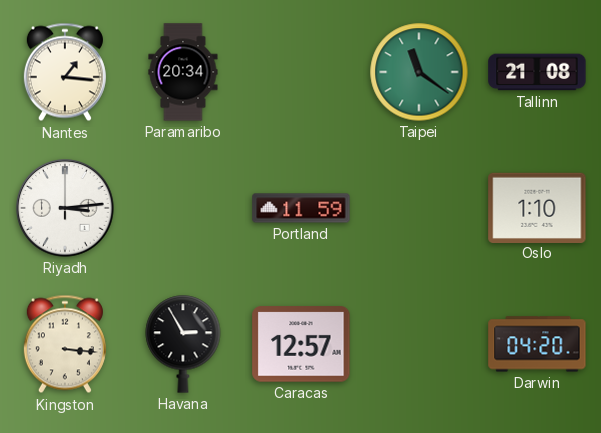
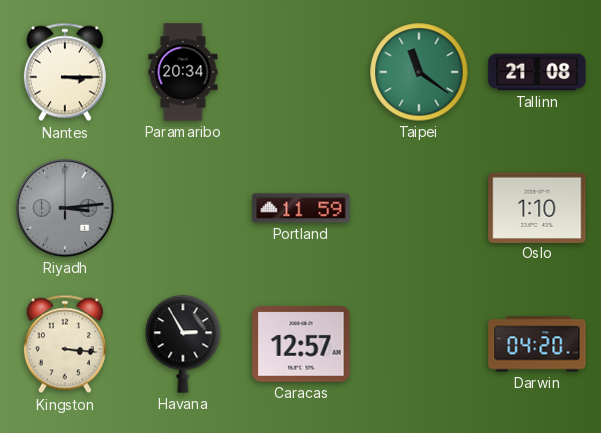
Nantes: 1:16 -> 3:15
Riyadh dial: white -> grey
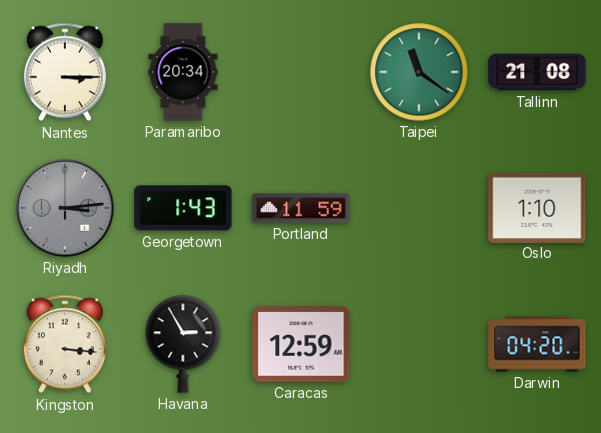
Georgetown: none -> 1:43
Caracas: 12:57 -> 12:59
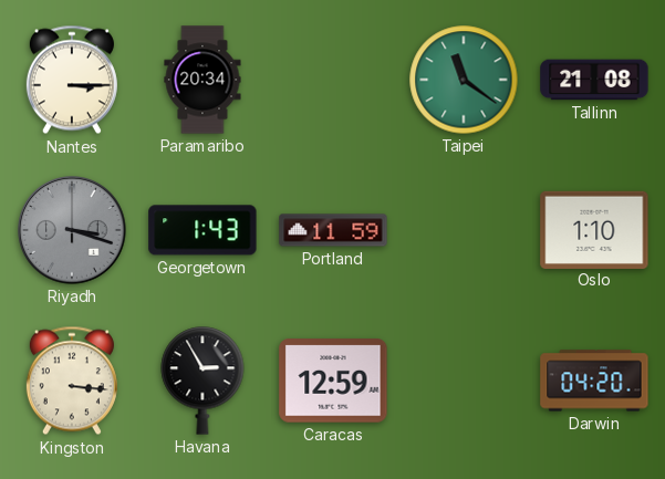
Riyadh: 3:14 -> 3:18
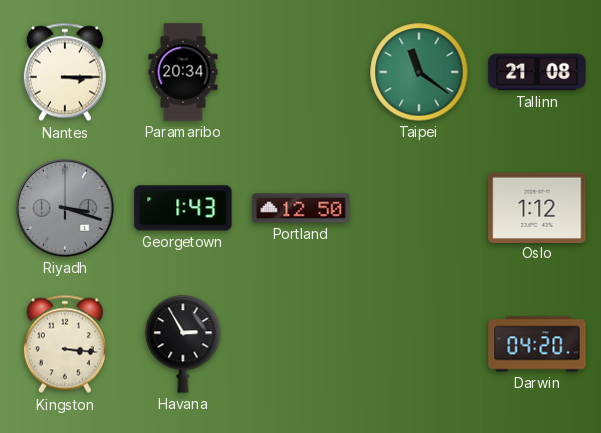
Portland: 11:59 -> 12:50
Oslo: 1:10 -> 1:12
Caracas: 12:59 -> none
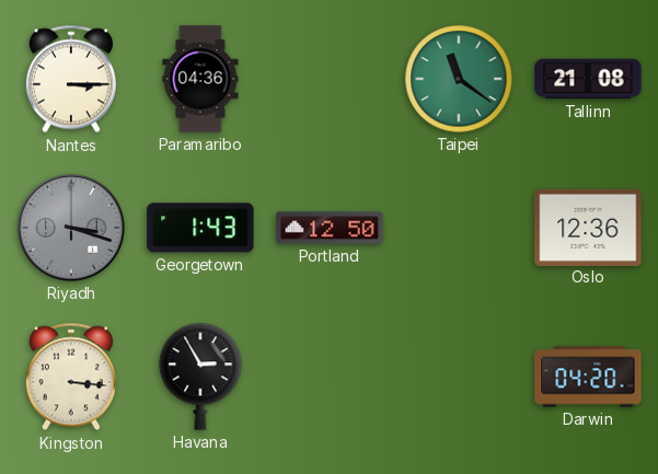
Paramaribo: 20:34 -> 04:36
Oslo: 1:12 -> 12:36
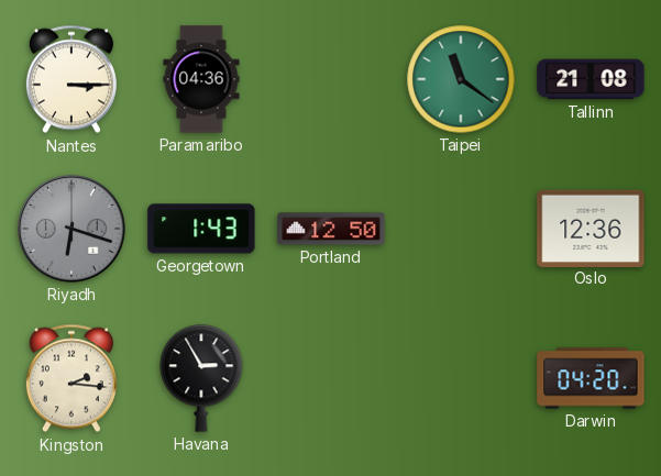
Riyadh: 3:18 -> 6:18
Kingston: 3:16 -> 2:16
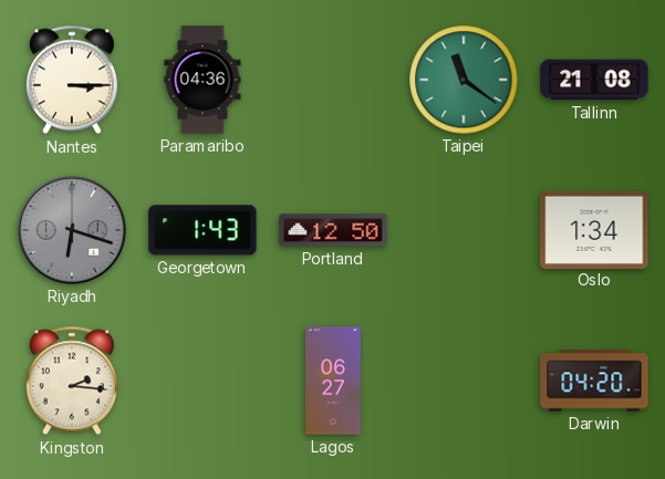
Oslo: 12:36 -> 1:34
Havana: 2:55 -> none
Lagos: none -> 06:27
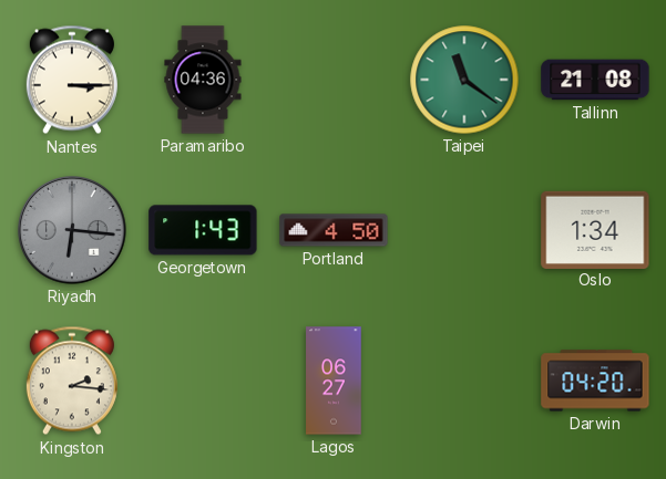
Riyadh: 6:18 -> 6:16
Portland: 12:50 -> 4:50
